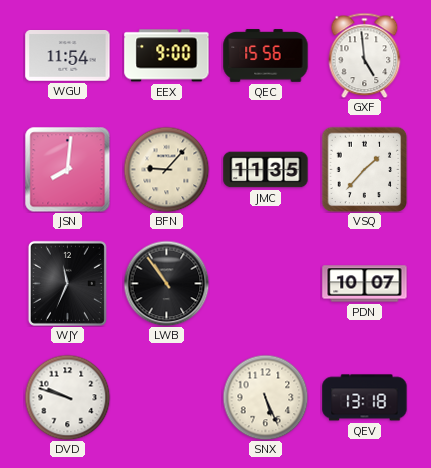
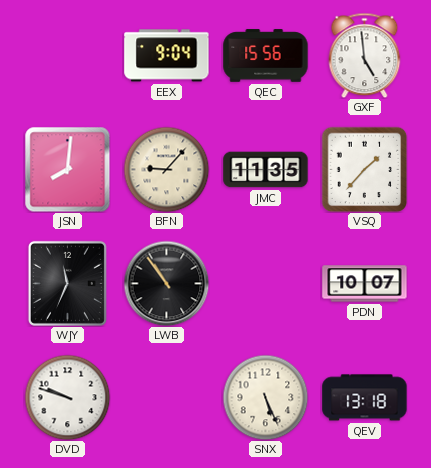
WGU: 11:54 -> none
EEX: 9:00 -> 9:04
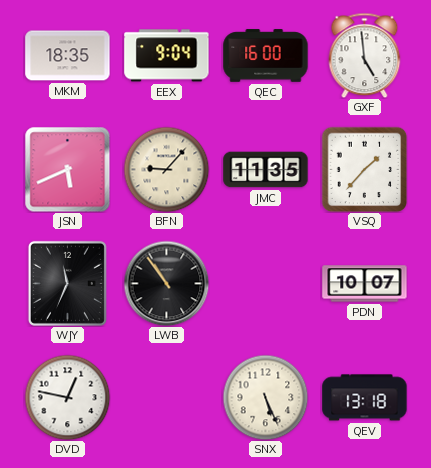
MKM: none -> 18:35
QEC: 15:56 -> 16:00
JSN: 8:01 -> 5:41
DVD: 9:48 -> 12:47
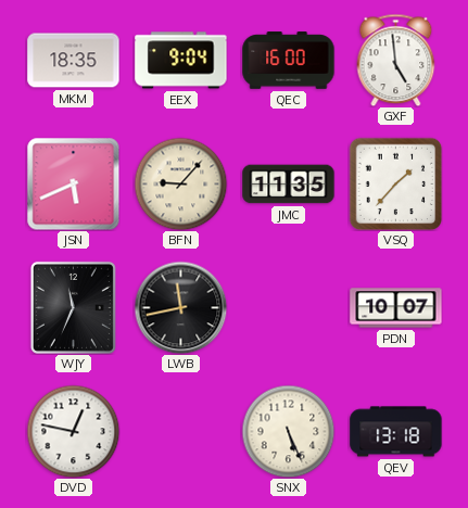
LWB: 10:54 -> 11:43
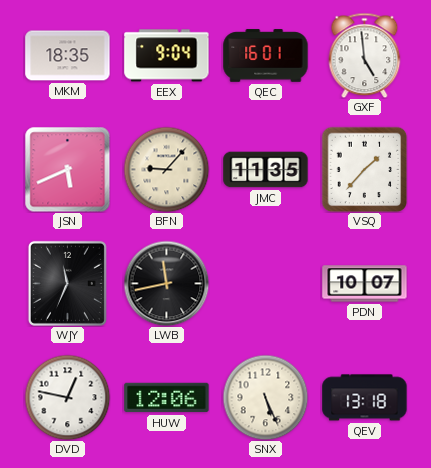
QEC: 16:00 -> 16:01
HUW: none -> 12:06
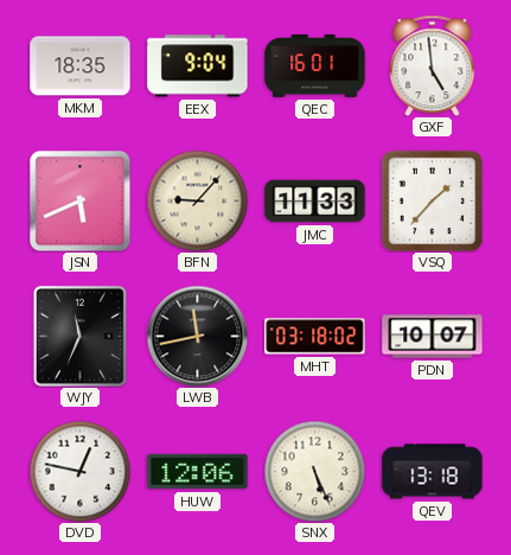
JMC: 11:35 -> 11:33
MHT: none -> 03:18
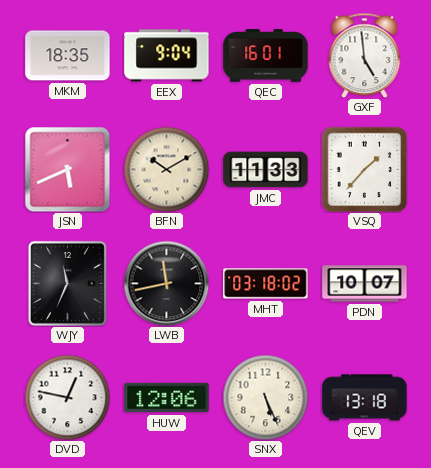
BFN: 9:07 -> 10:10
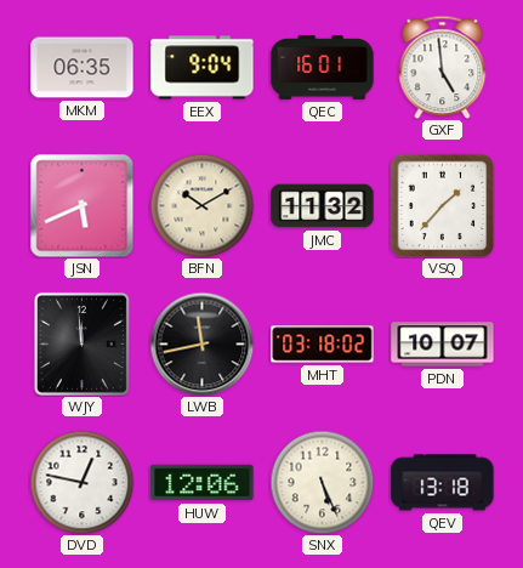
MKM: 18:35 -> 06:35
JMC: 11:33 -> 11:32
WJY: 11:34 -> 11:59
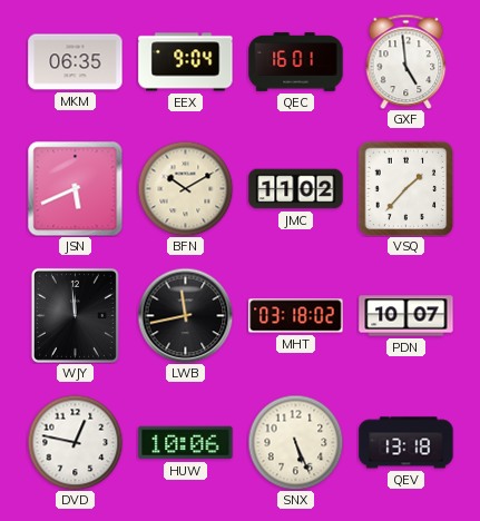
JMC: 11:32 -> 11:02
HUW: 12:06 -> 10:06
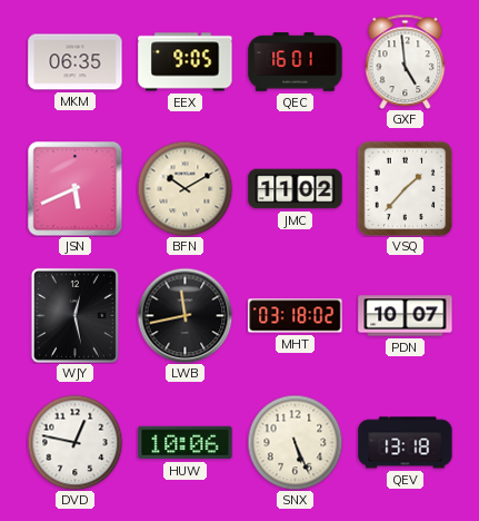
EEX: 9:04 -> 9:05
WJY: 11:59 -> 12:28
